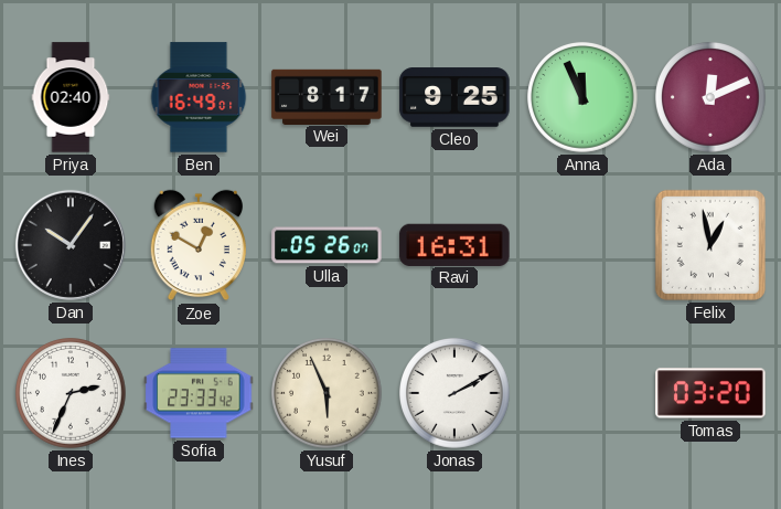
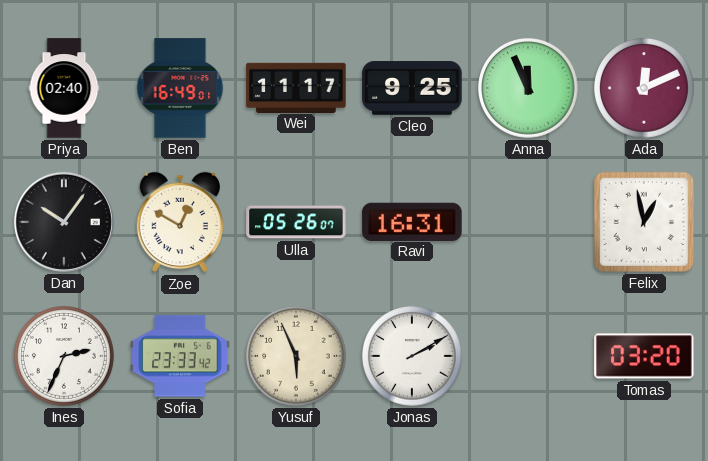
Wei: 8:17 -> 11:17
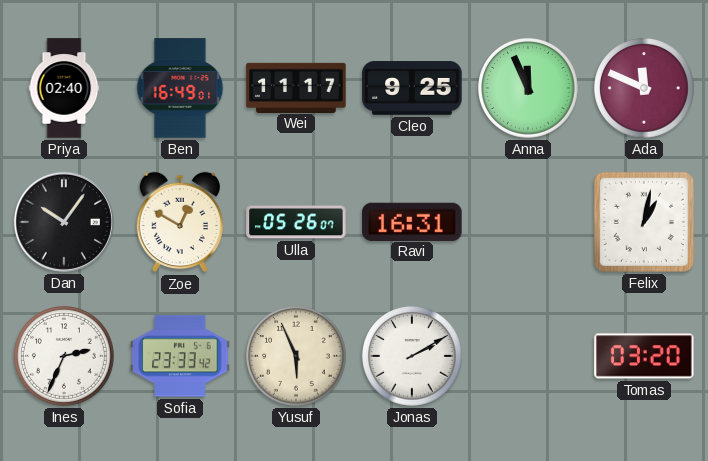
Ada: 12:11 -> 11:49
Felix: 12:58 -> 1:02
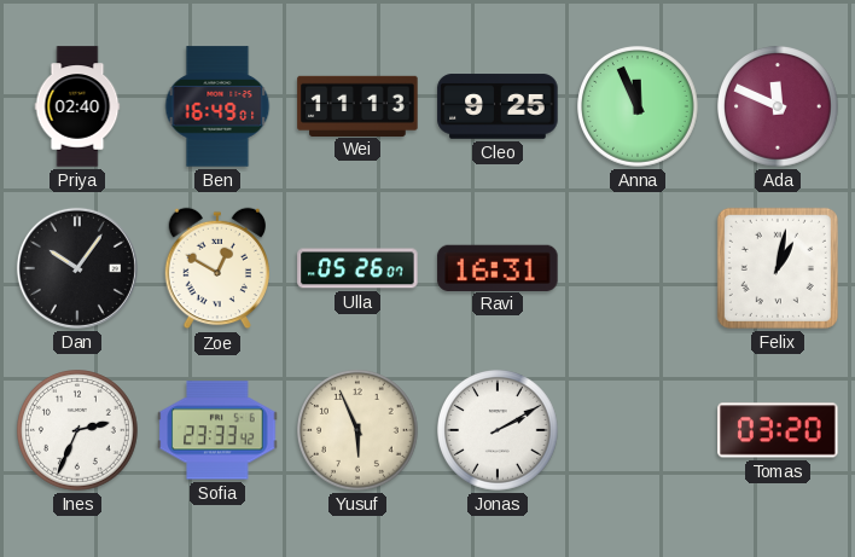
Wei: 11:17 -> 11:13
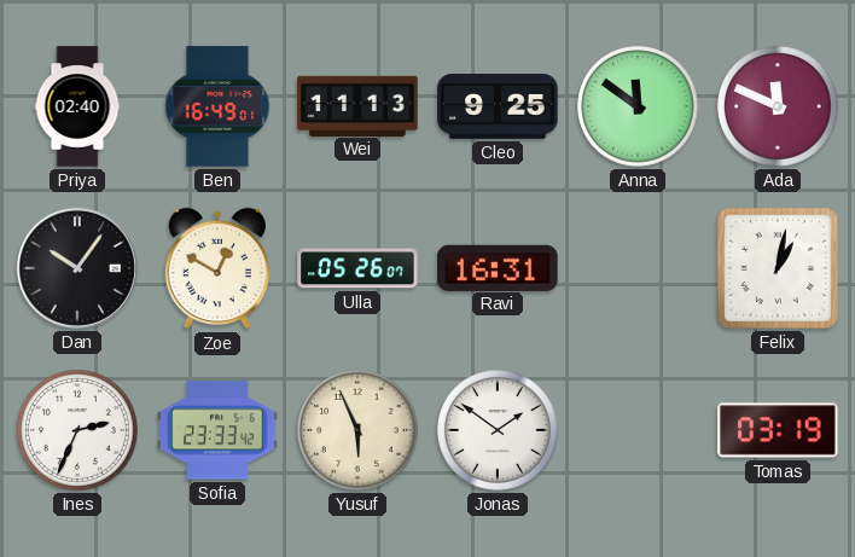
Anna: 11:56 -> 11:51
Jonas: 2:10 -> 1:51
Tomas: 03:20 -> 03:19
